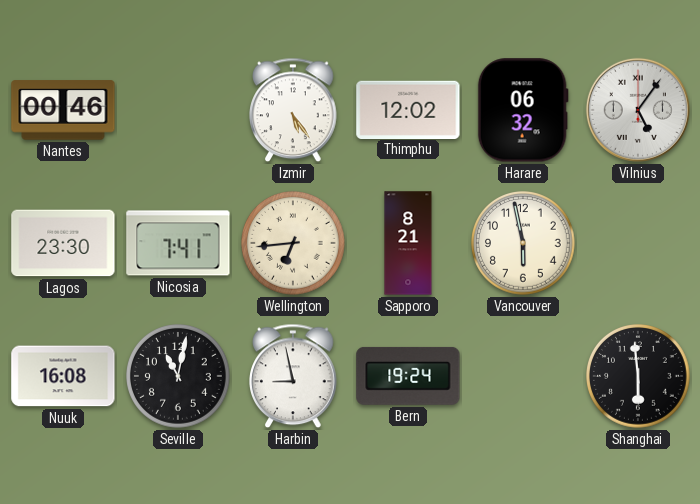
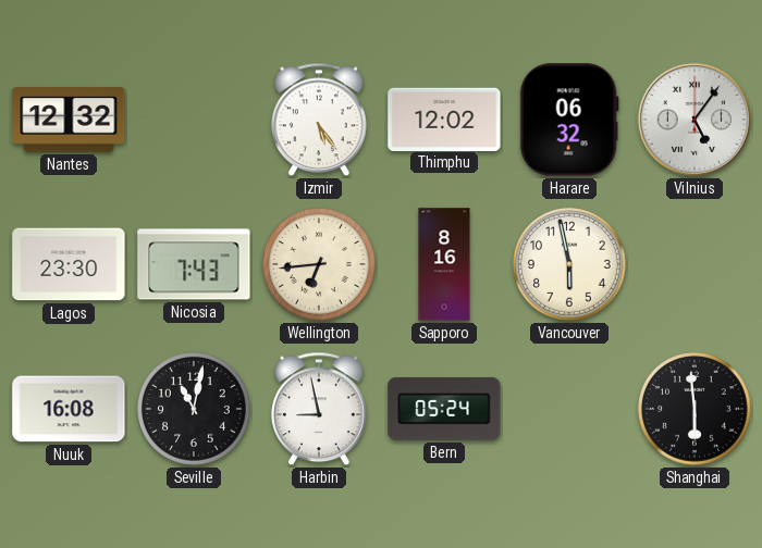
Nantes: 00:46 -> 12:32
Nicosia: 7:41 -> 7:43
Sapporo: 8:21 -> 8:16
Bern: 19:24 -> 05:24
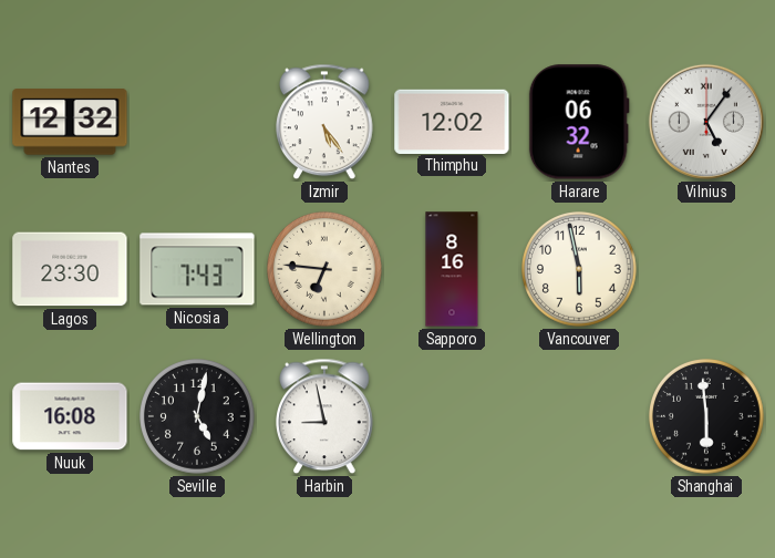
Wellington: 6:44 -> 6:46
Seville: 11:02 -> 5:02
Bern: 05:24 -> none
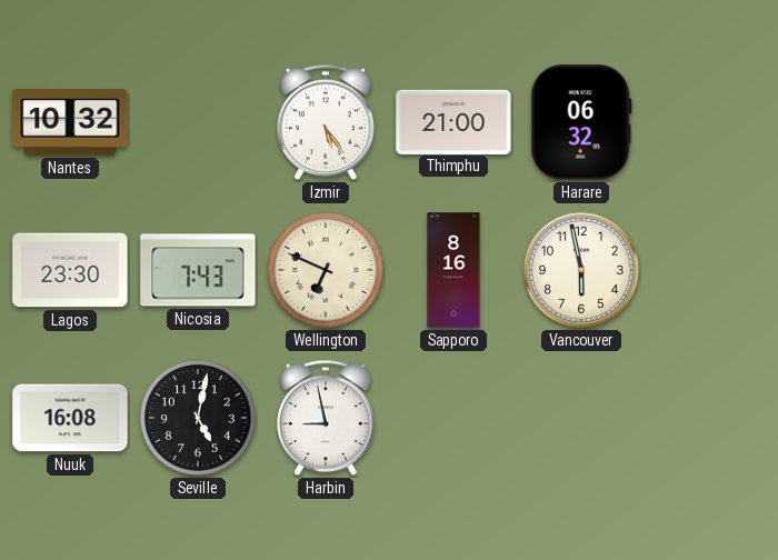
Nantes: 12:32 -> 10:32
Thimphu: 12:02 -> 21:00
Vilnius: 5:06 -> none
Wellington: 6:46 -> 6:49
Shanghai: 5:59 -> none
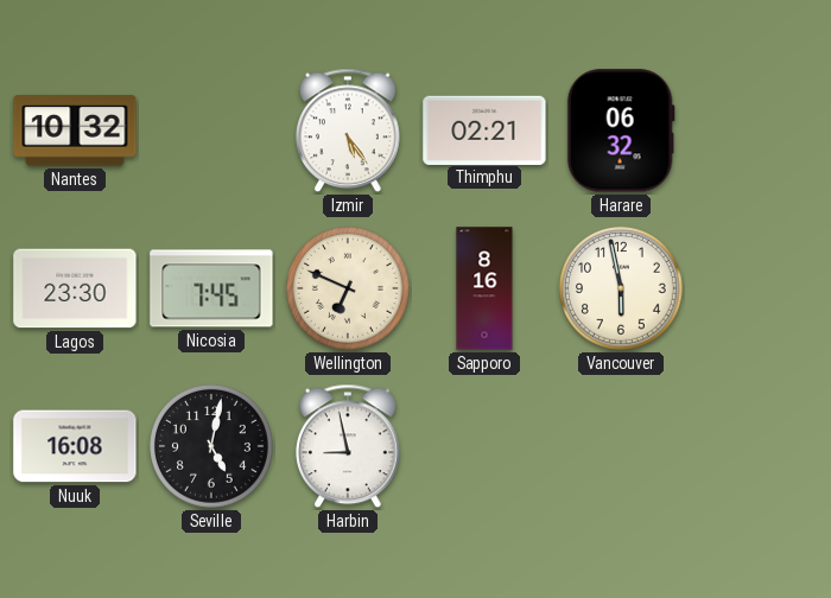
Thimphu: 21:00 -> 02:21
Nicosia: 7:43 -> 7:45
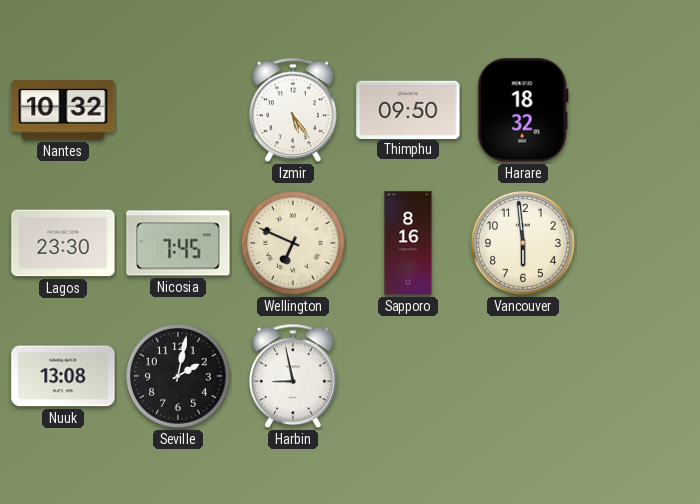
Thimphu: 02:21 -> 09:50
Harare: 06:32 -> 18:32
Vancouver: 5:58 -> 5:59
Nuuk: 16:08 -> 13:08
Seville: 5:02 -> 2:02
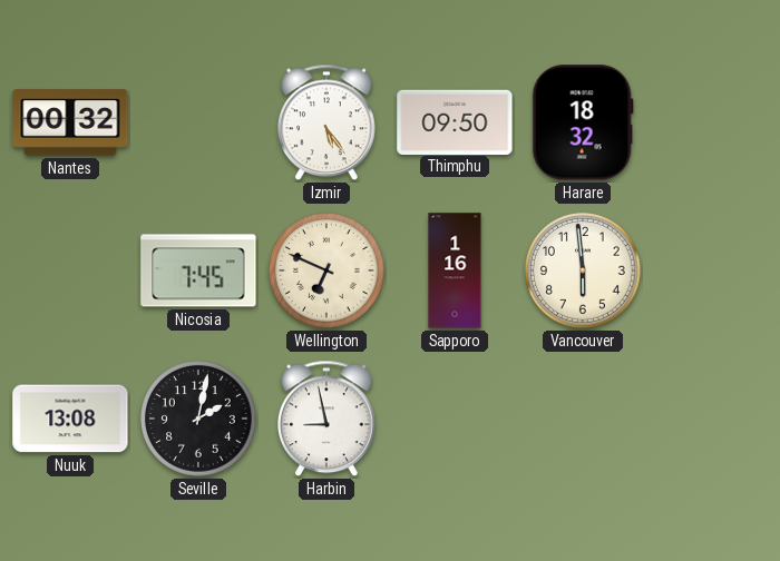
Nantes: 10:32 -> 00:32
Lagos: 23:30 -> none
Sapporo: 8:16 -> 1:16
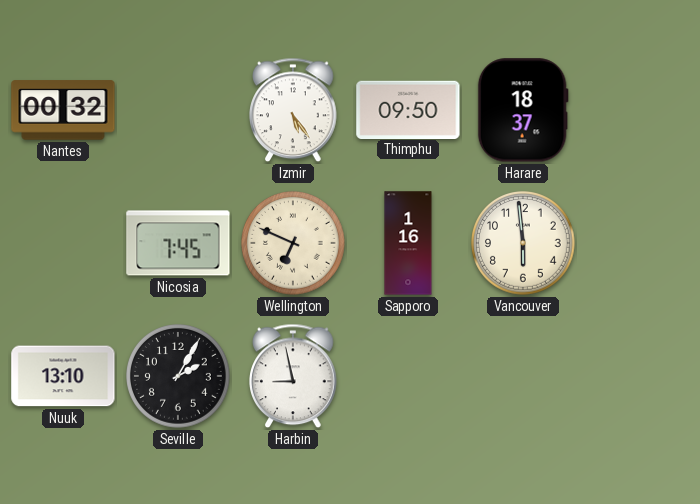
Harare: 18:32 -> 18:37
Nuuk: 13:08 -> 13:10
Seville: 2:02 -> 2:05
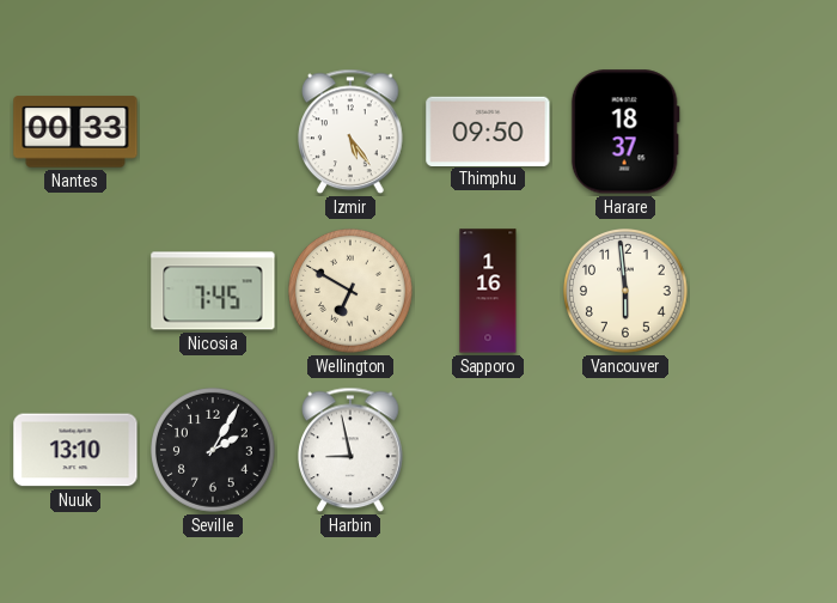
Nantes: 00:32 -> 00:33
Wellington: 6:49 -> 6:50
